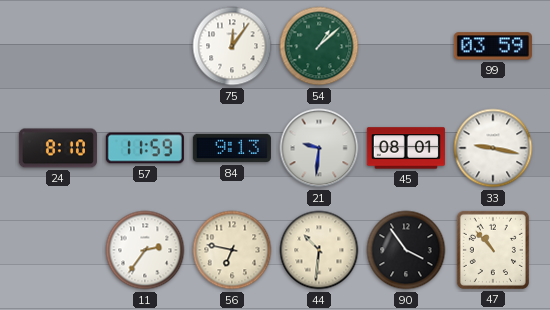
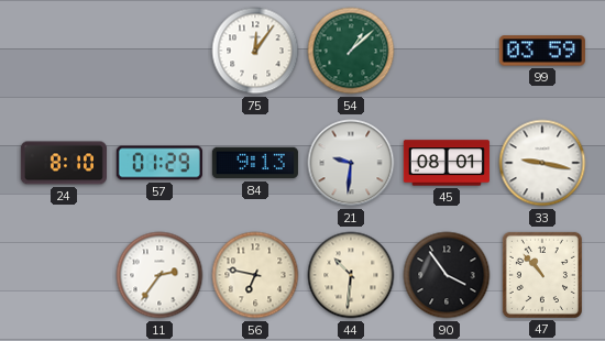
57: 11:59 -> 01:29
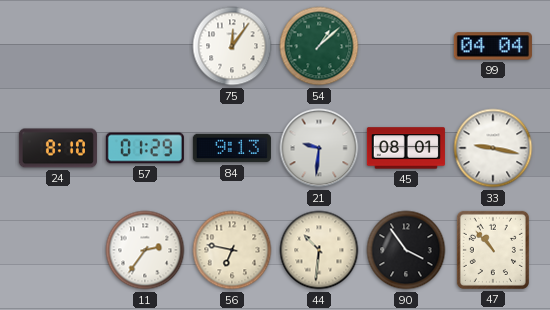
99: 03:59 -> 04:04
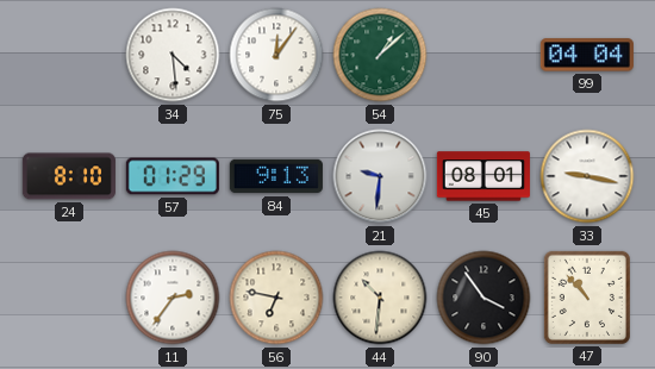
34: none -> 4:29
